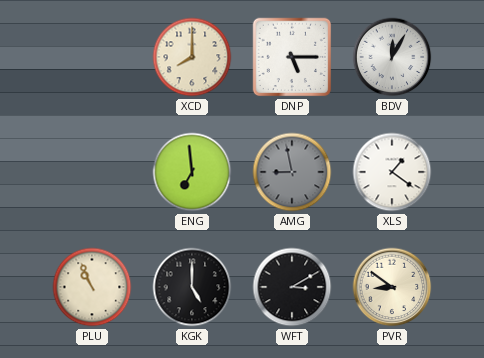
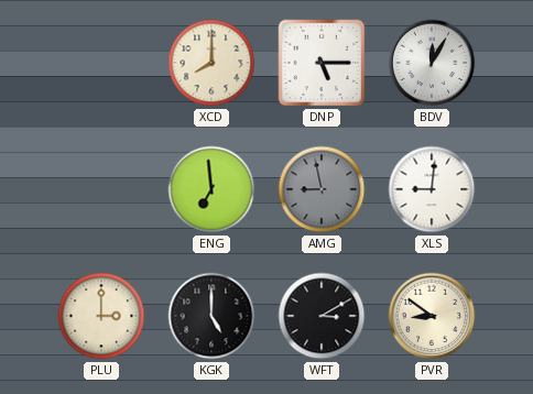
XLS: 1:21 -> 9:01
PLU: 10:56 -> 3:00
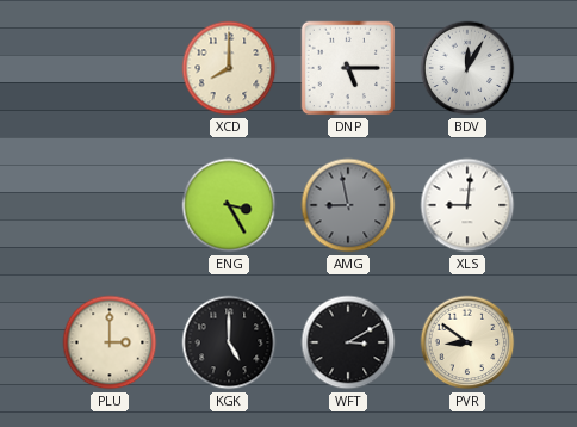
ENG: 6:59 -> 3:25
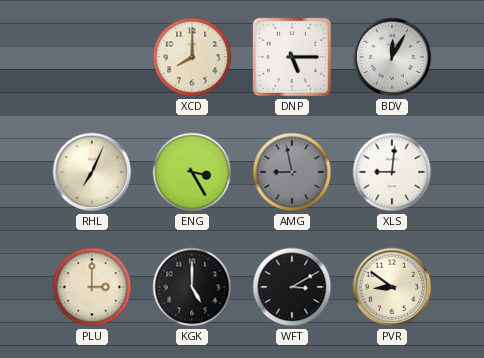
RHL: none -> 7:04
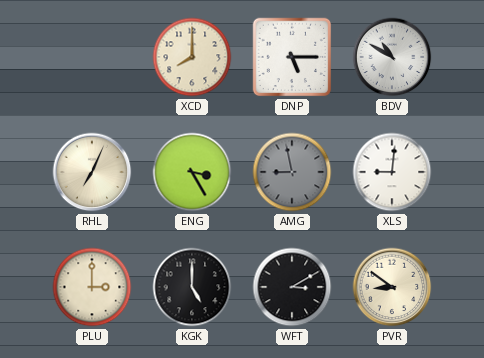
BDV: 12:05 -> 10:50
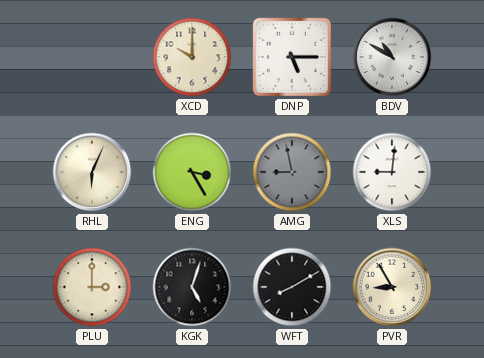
XCD: 8:00 -> 10:00
RHL: 7:04 -> 6:04
KGK: 5:00 -> 5:03
WFT: 3:10 -> 8:10
PVR: 8:51 -> 8:55
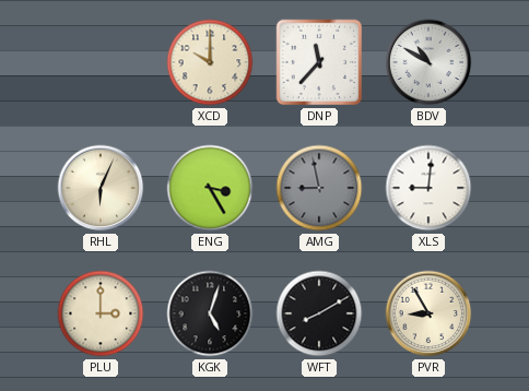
DNP: 5:15 -> 11:37
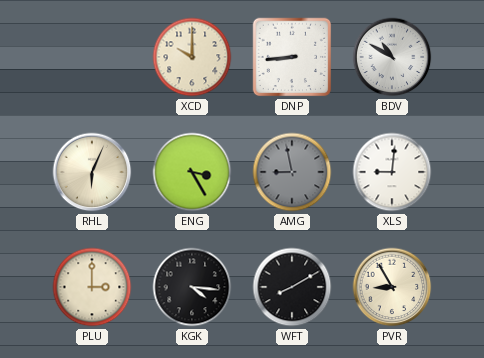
DNP: 11:37 -> 8:44
KGK: 5:03 -> 4:16
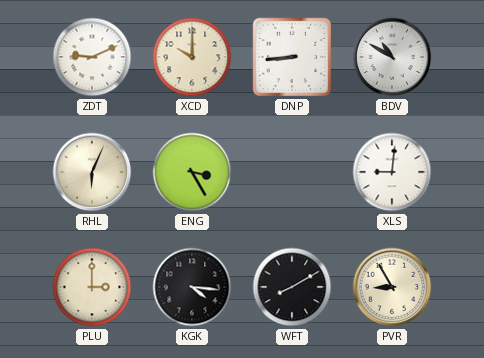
ZDT: none -> 9:11
AMG: 8:58 -> none
